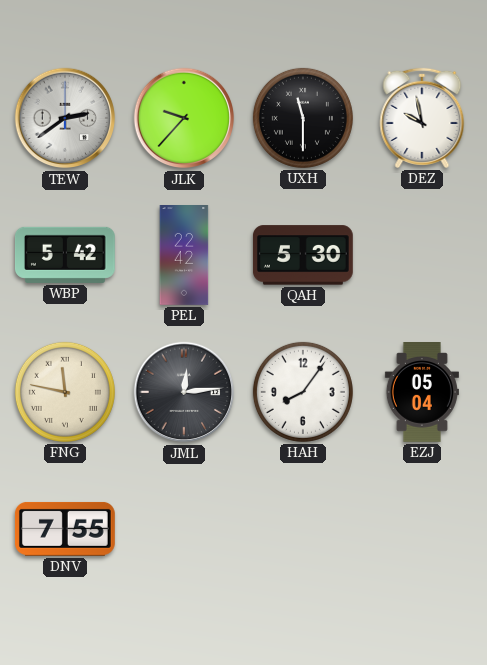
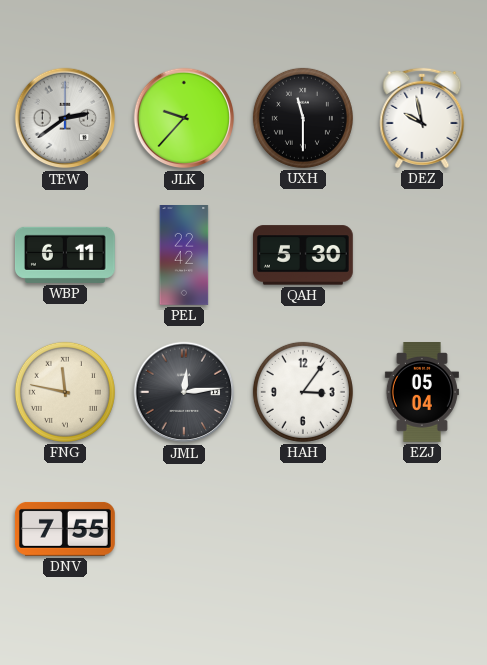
WBP: 5:42 -> 6:11
HAH: 8:06 -> 3:06
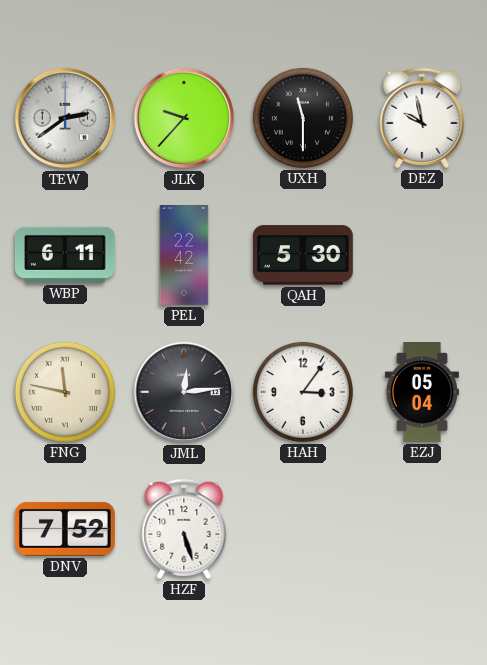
DNV: 7:55 -> 7:52
HZF: none -> 5:27
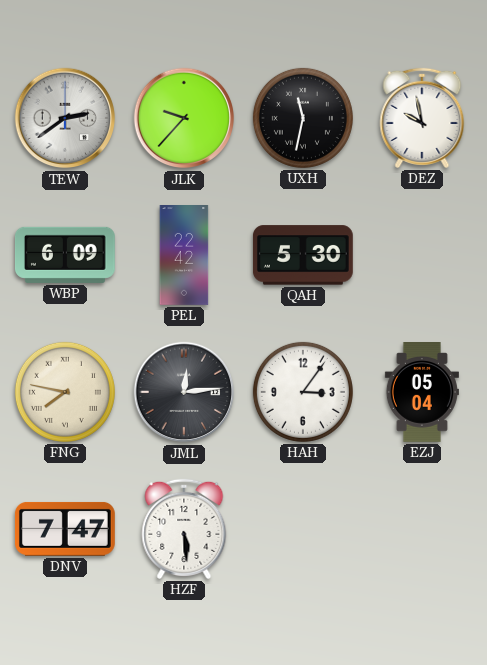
UXH: 11:30 -> 11:32
WBP: 6:11 -> 6:09
FNG: 11:47 -> 7:47
DNV: 7:52 -> 7:47
HZF: 5:27 -> 5:29
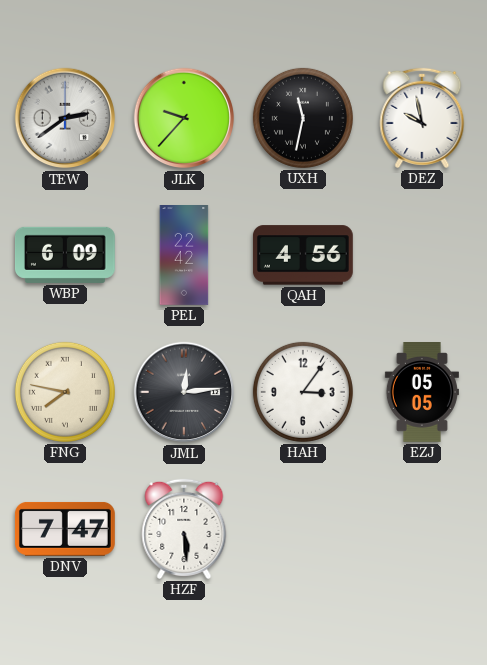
QAH: 5:30 -> 4:56
EZJ: 05:04 -> 05:05
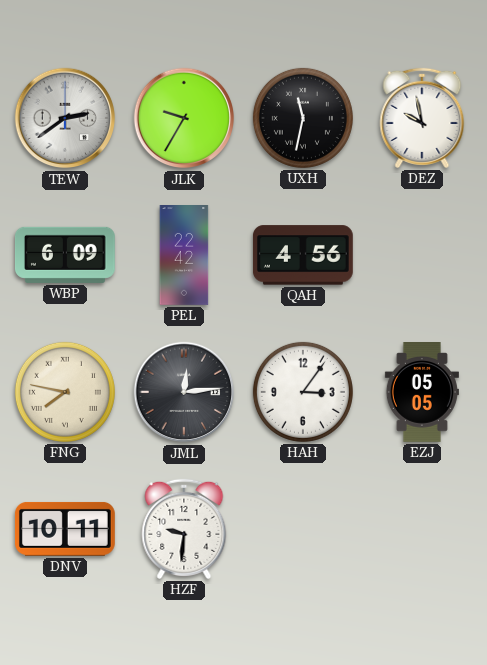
JLK: 9:37 -> 9:35
DNV: 7:47 -> 10:11
HZF: 5:29 -> 9:31
